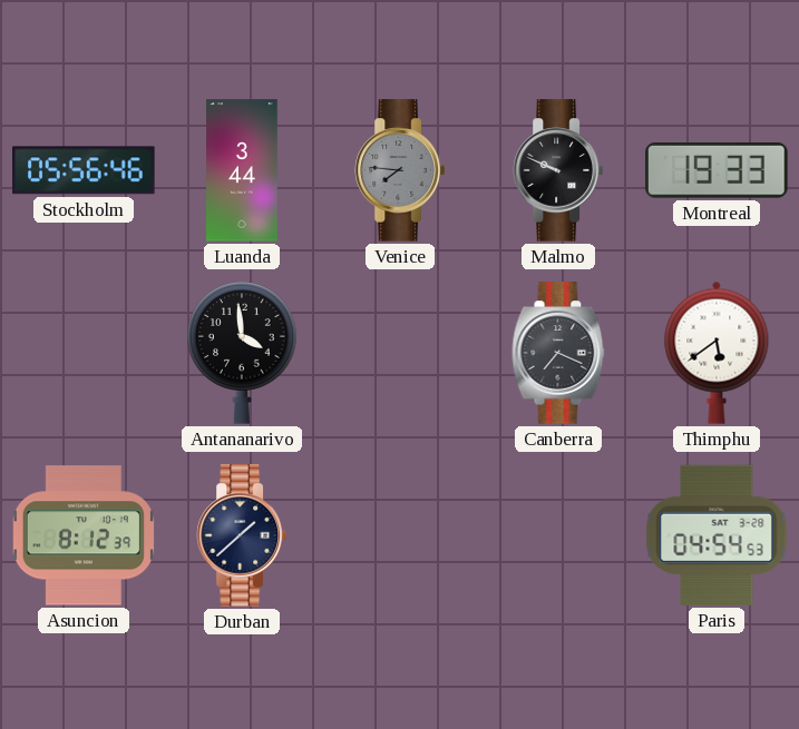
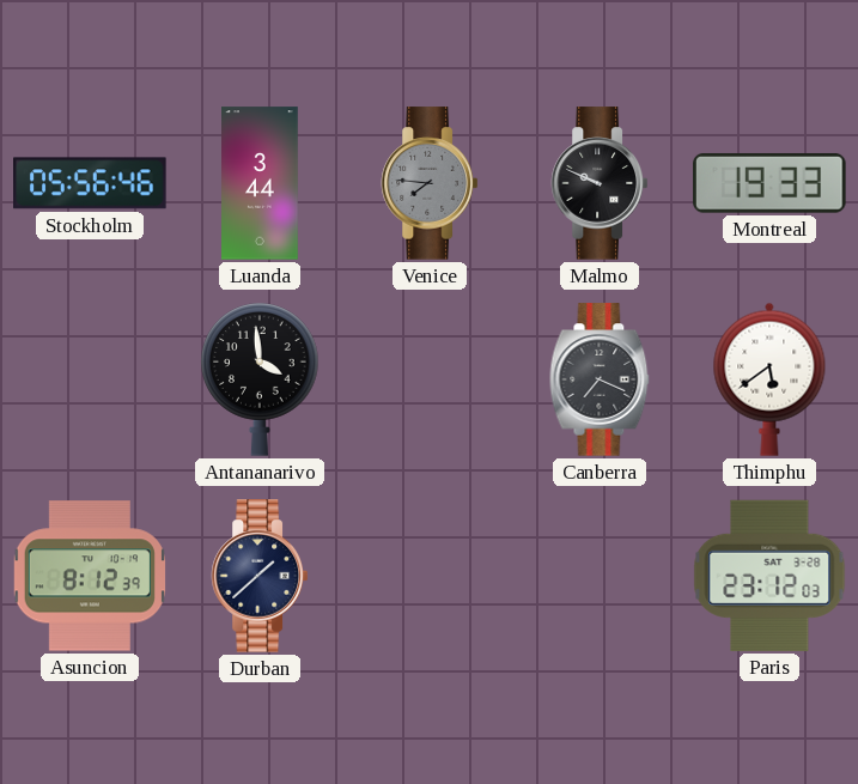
Paris: 04:54 -> 23:12
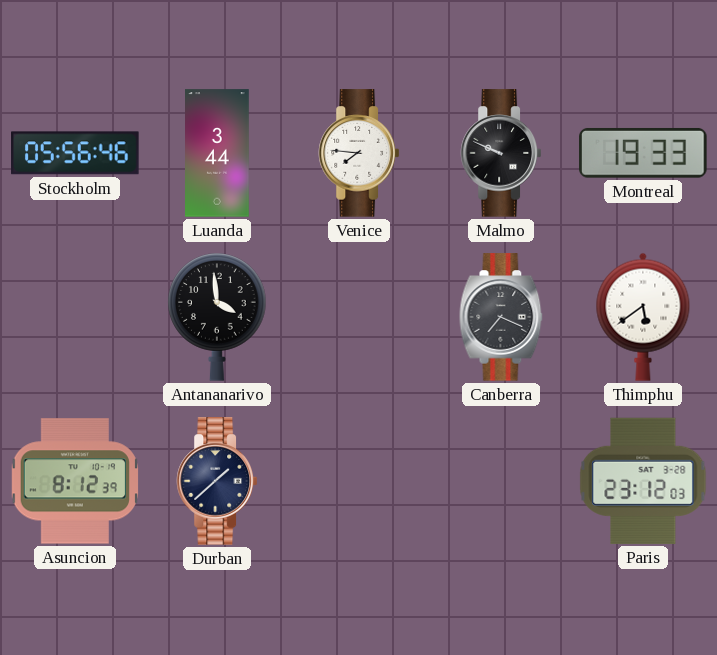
Venice dial: grey -> white
